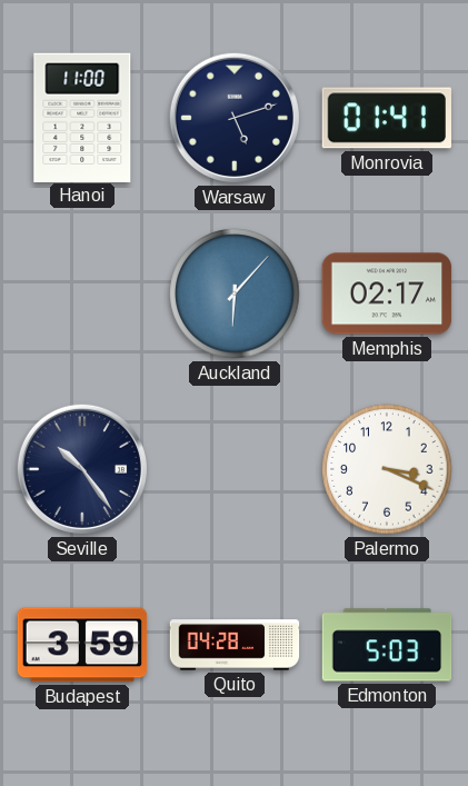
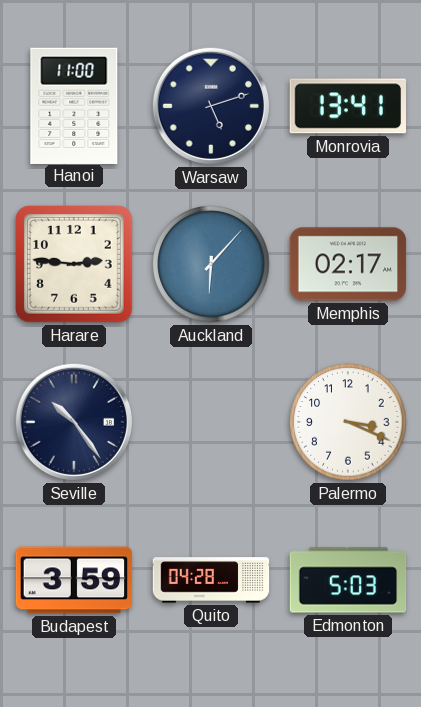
Monrovia: 01:41 -> 13:41
Harare: none -> 2:46
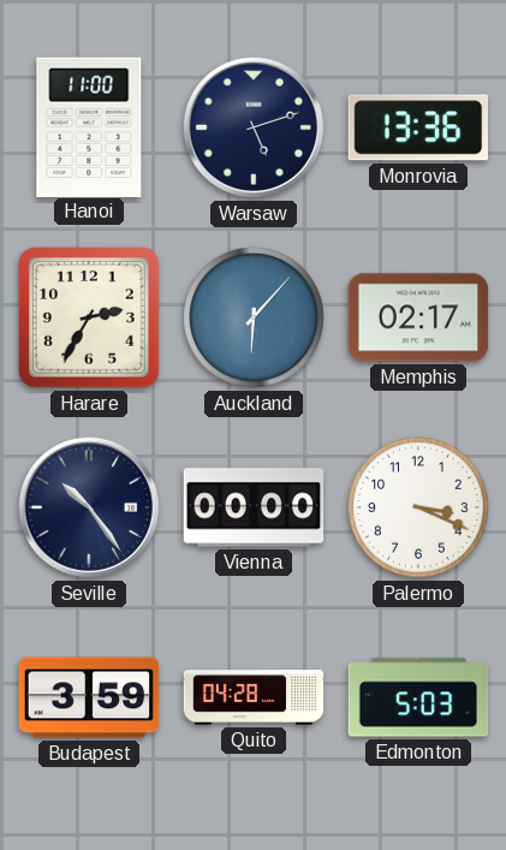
Monrovia: 13:41 -> 13:36
Harare: 2:46 -> 2:35
Vienna: none -> 00:00
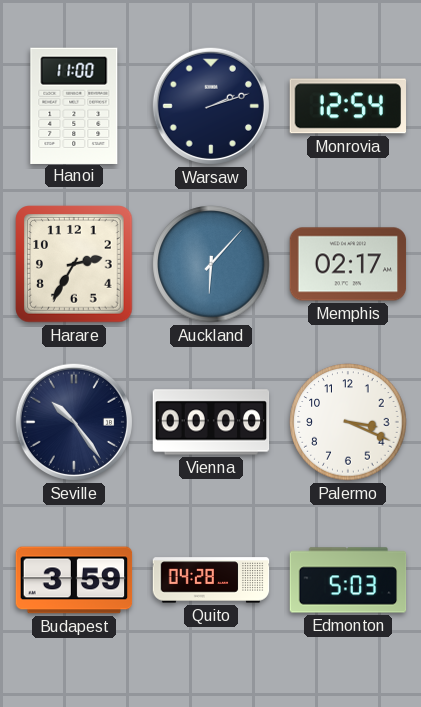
Warsaw: 5:12 -> 2:12
Monrovia: 13:36 -> 12:54
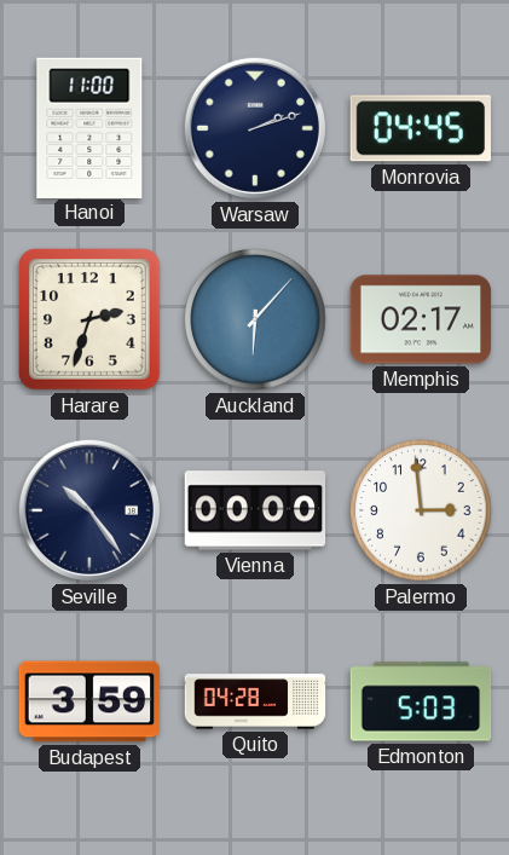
Monrovia: 12:54 -> 04:45
Harare: 2:35 -> 2:33
Palermo: 3:19 -> 2:59
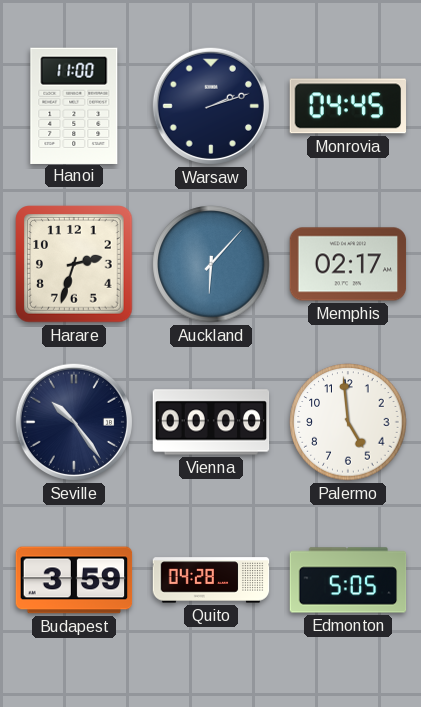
Palermo: 2:59 -> 4:59
Edmonton: 5:03 -> 5:05
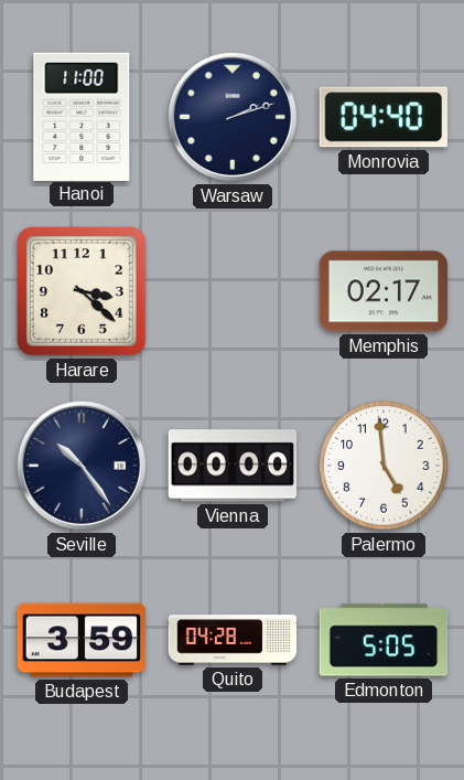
Monrovia: 04:45 -> 04:40
Harare: 2:33 -> 3:22
Auckland: 6:07 -> none
